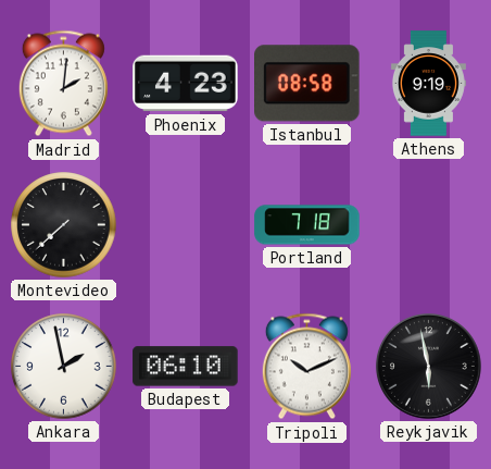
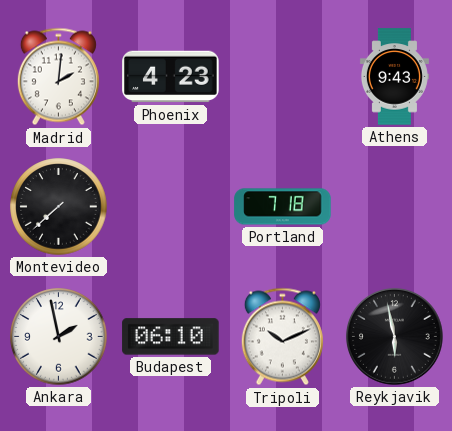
Istanbul: 08:58 -> none
Athens: 9:19 -> 9:43
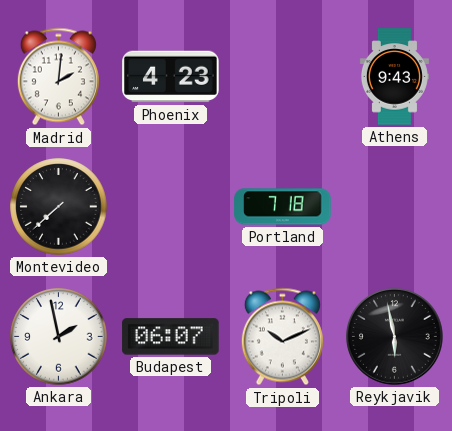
Budapest: 06:10 -> 06:07
